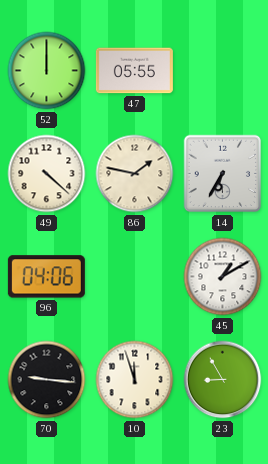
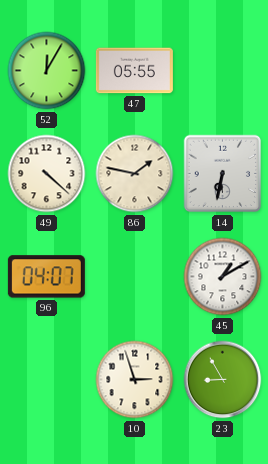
52: 12:00 -> 12:05
14: 6:35 -> 6:32
96: 04:06 -> 04:07
70: 9:16 -> none
10: 11:57 -> 2:57
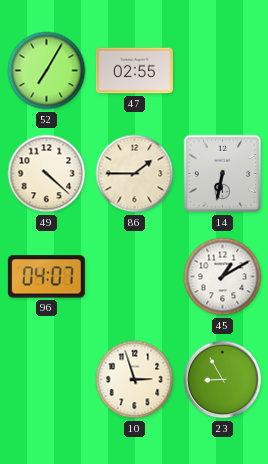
52: 12:05 -> 7:05
47: 05:55 -> 02:55
86: 1:47 -> 1:45
